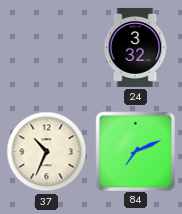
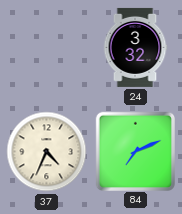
37: 10:34 -> 4:34
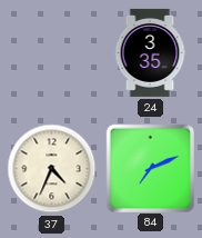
24: 3:32 -> 3:35
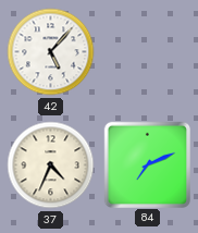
42: none -> 5:07
24: 3:35 -> none
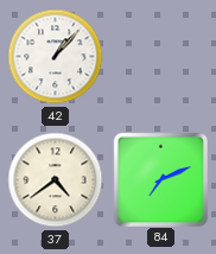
42: 5:07 -> 1:07
37: 4:34 -> 4:39
